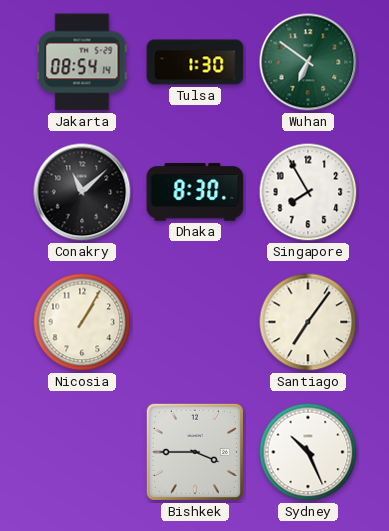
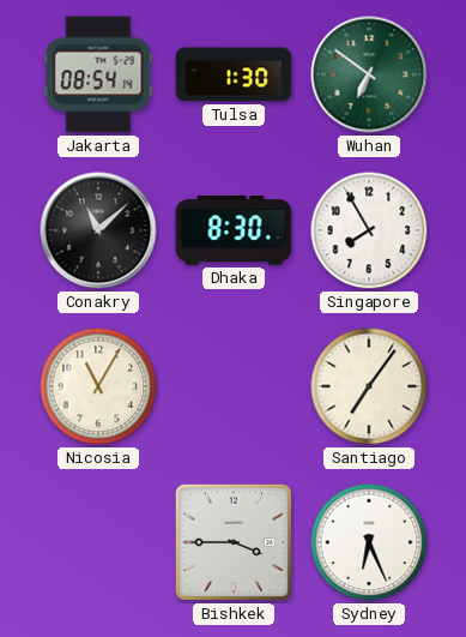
Nicosia: 1:05 -> 11:05
Sydney: 10:26 -> 6:26
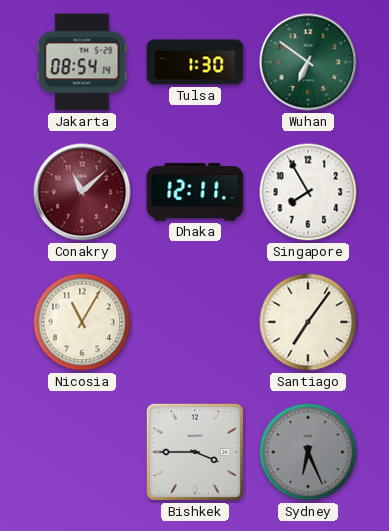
Conakry dial: black -> burgundy
Dhaka: 8:30 -> 12:11
Sydney dial: white -> grey
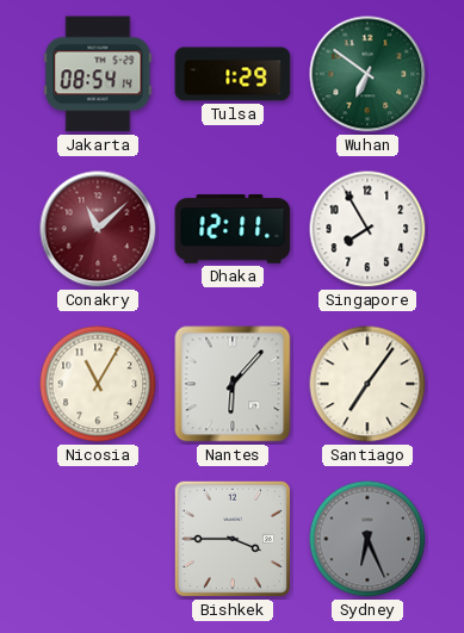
Tulsa: 1:30 -> 1:29
Nantes: none -> 6:07
